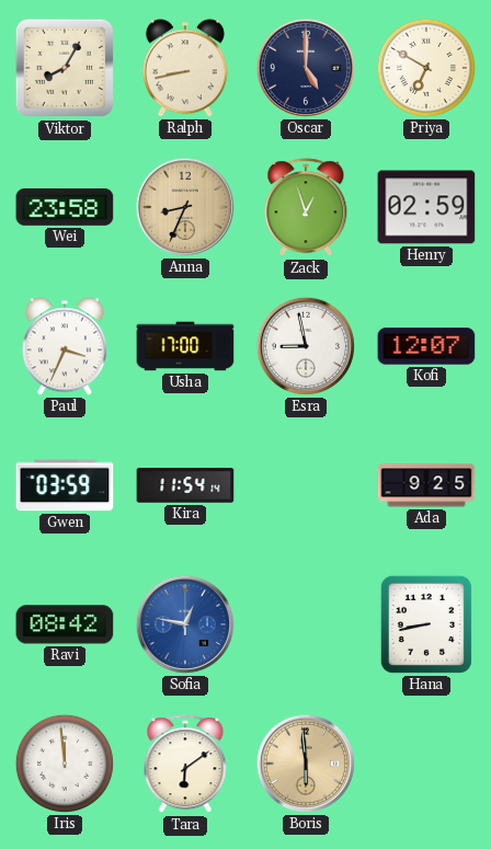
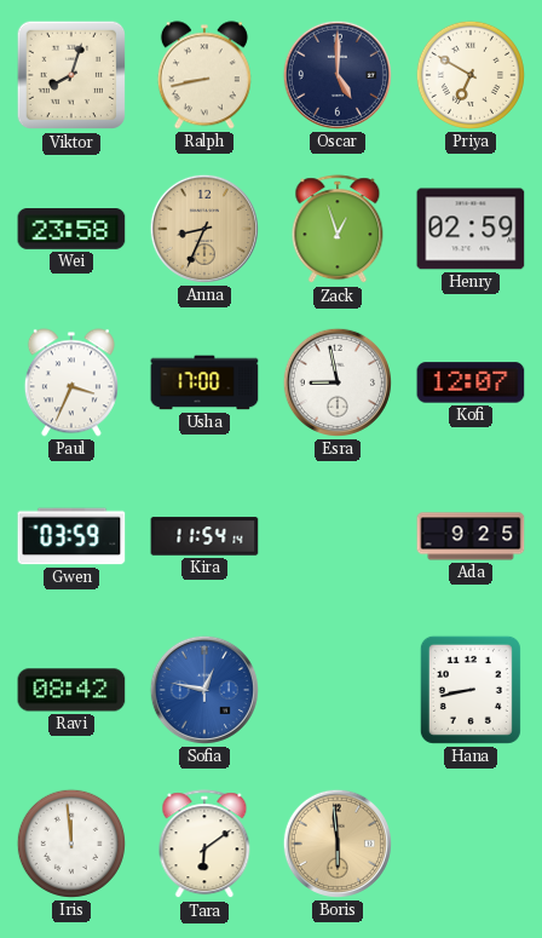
Viktor: 8:05 -> 8:03
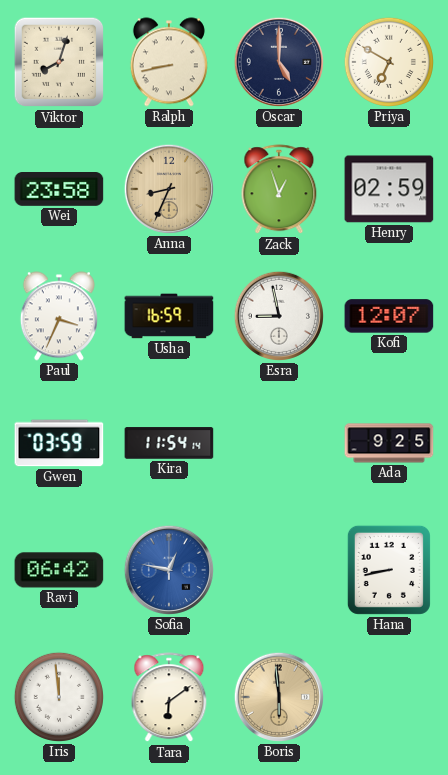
Usha: 17:00 -> 16:59
Ravi: 08:42 -> 06:42
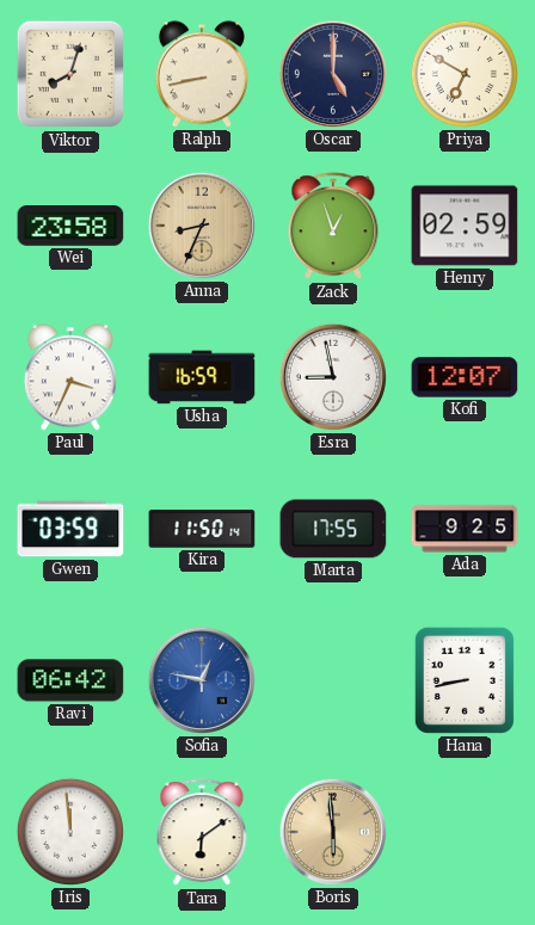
Kira: 11:54 -> 11:50
Marta: none -> 17:55
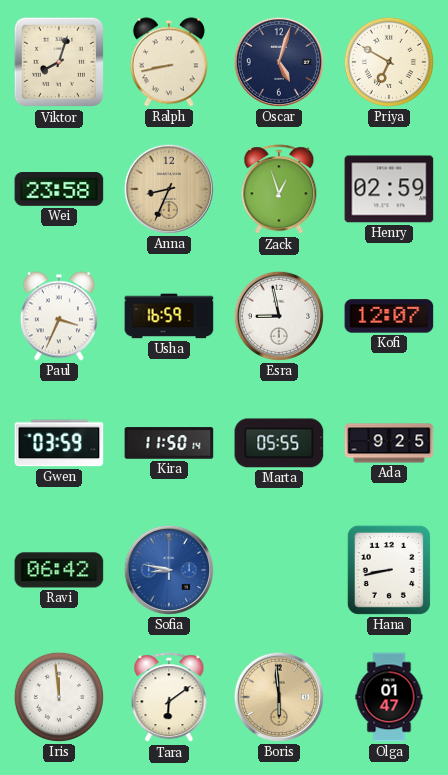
Oscar: 5:00 -> 5:03
Marta: 17:55 -> 05:55
Sofia: 12:47 -> 8:47
Olga: none -> 01:47
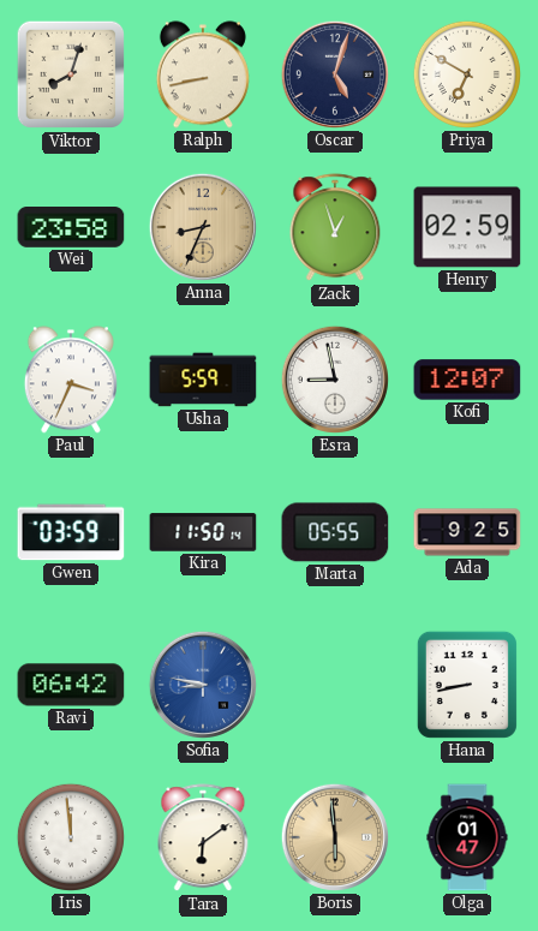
Usha: 16:59 -> 5:59
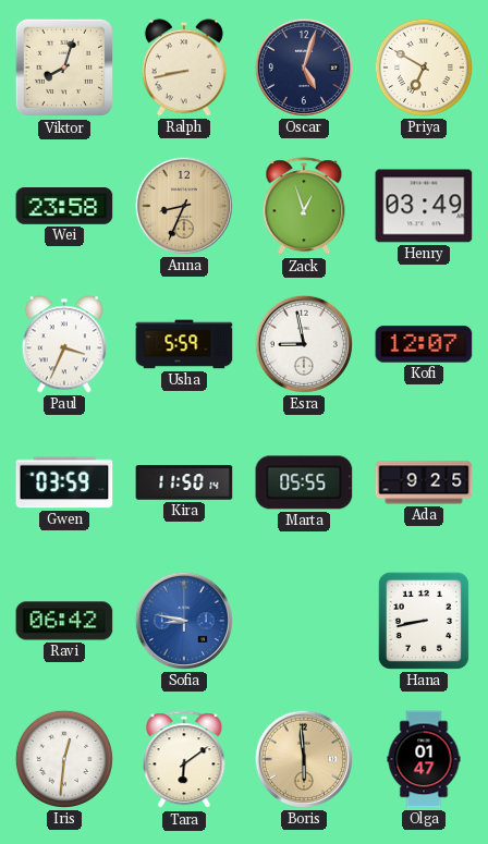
Henry: 02:59 -> 03:49
Iris: 11:59 -> 12:31
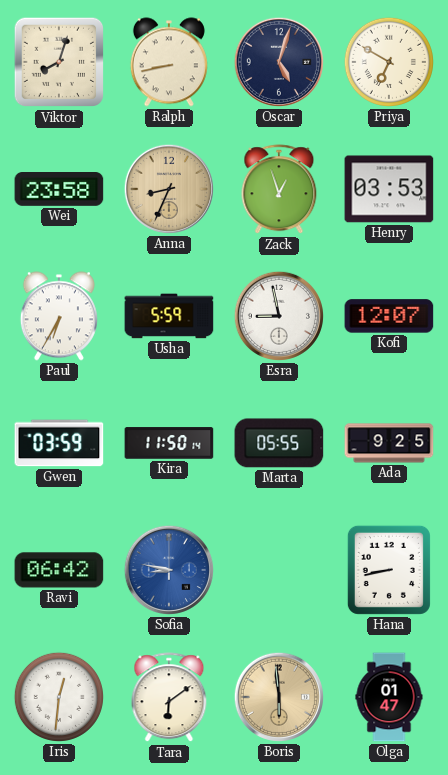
Henry: 03:49 -> 03:53
Paul: 3:34 -> 6:35
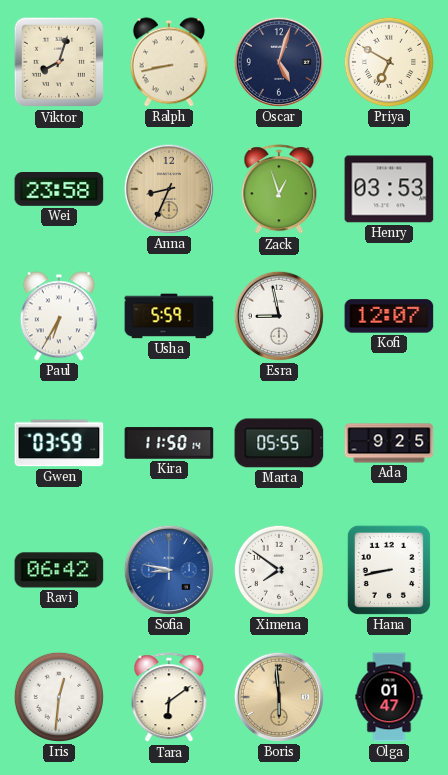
Ximena: none -> 7:51
